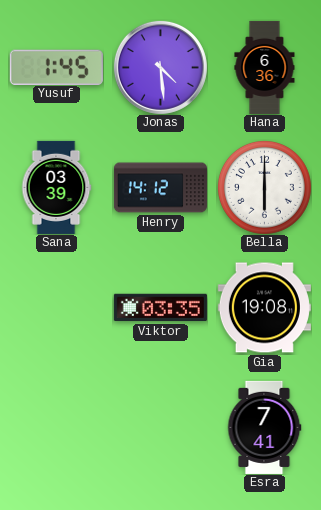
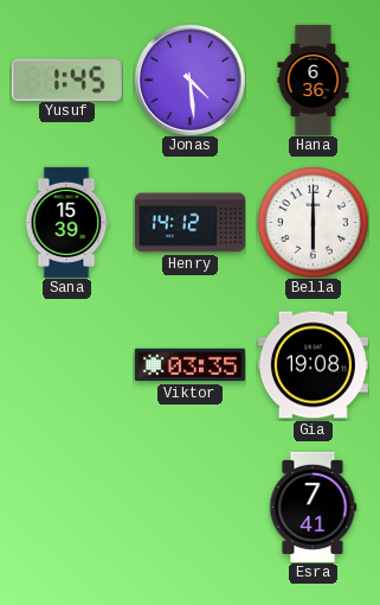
Sana: 03:39 -> 15:39
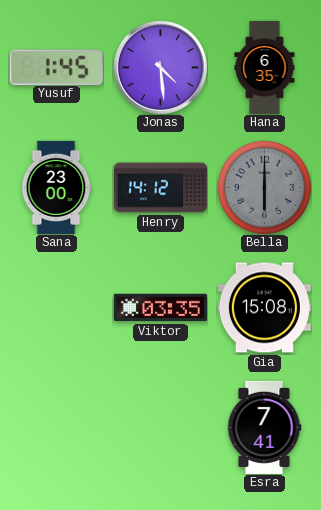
Hana: 6:36 -> 6:35
Sana: 15:39 -> 23:00
Bella dial: white -> grey
Gia: 19:08 -> 15:08
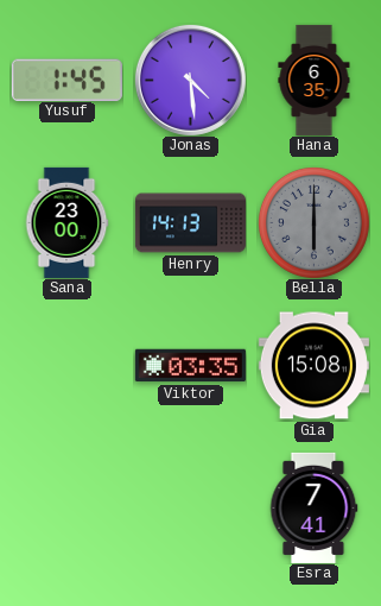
Henry: 14:12 -> 14:13
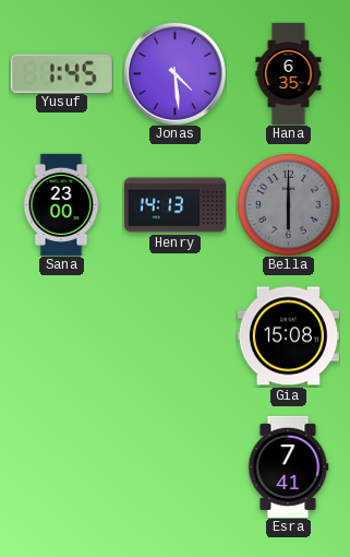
Viktor: 03:35 -> none
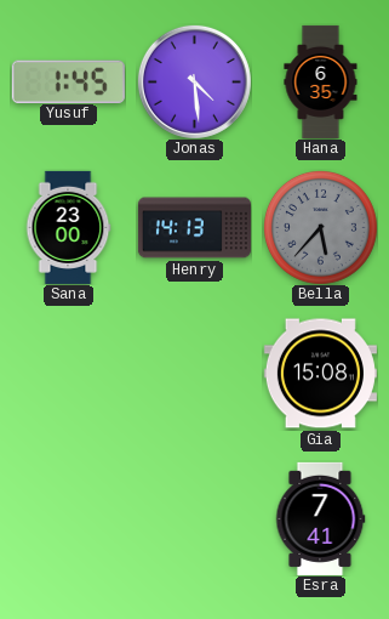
Bella: 6:00 -> 5:37
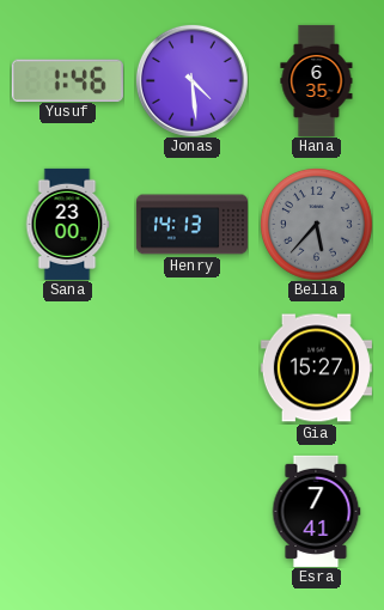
Yusuf: 1:45 -> 1:46
Gia: 15:08 -> 15:27
